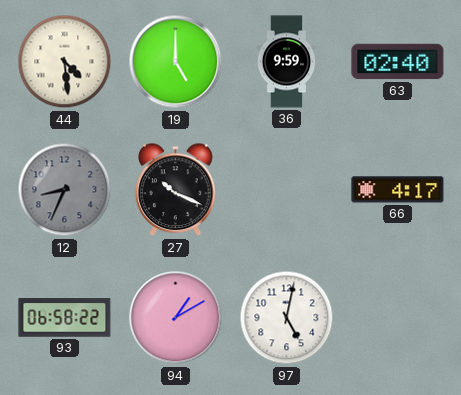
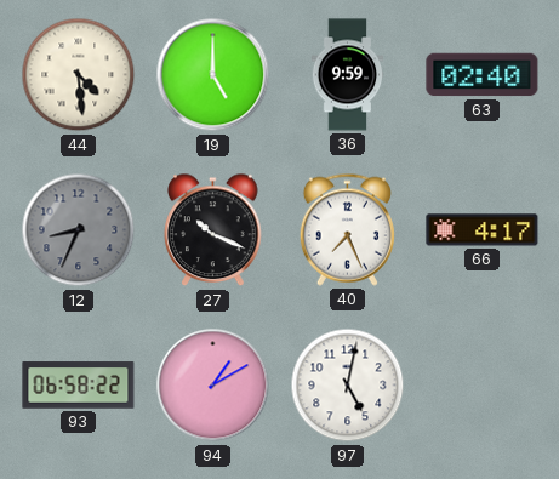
40: none -> 7:26
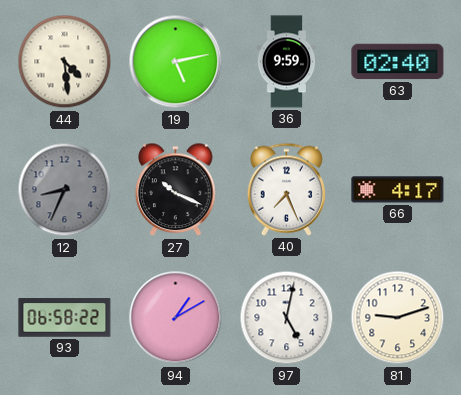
19: 5:00 -> 5:13
81: none -> 9:12
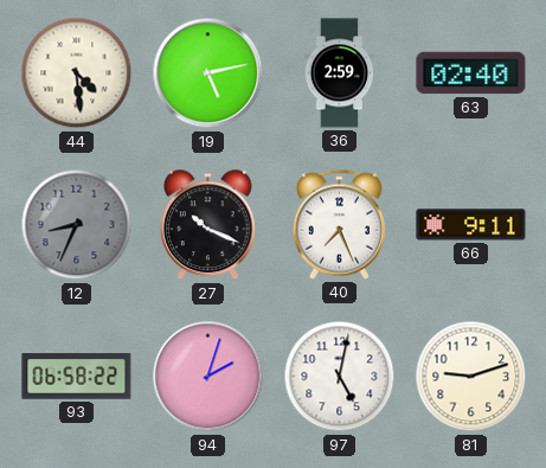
36: 9:59 -> 2:59
66: 4:17 -> 9:11
94: 1:10 -> 2:03
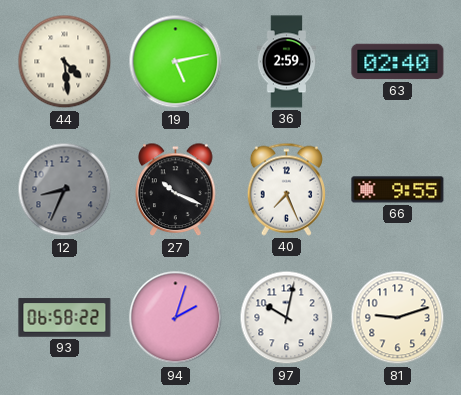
66: 9:11 -> 9:55
97: 5:02 -> 10:02
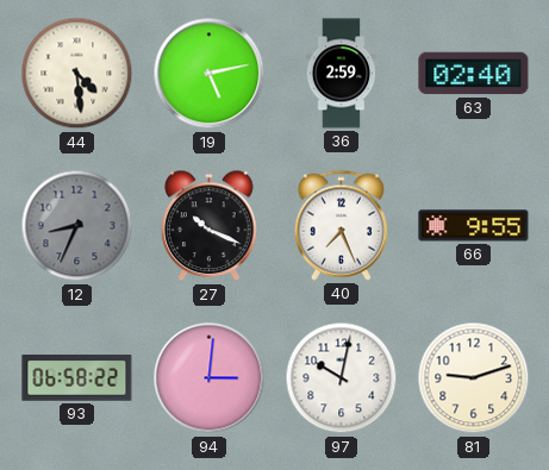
94: 2:03 -> 3:01
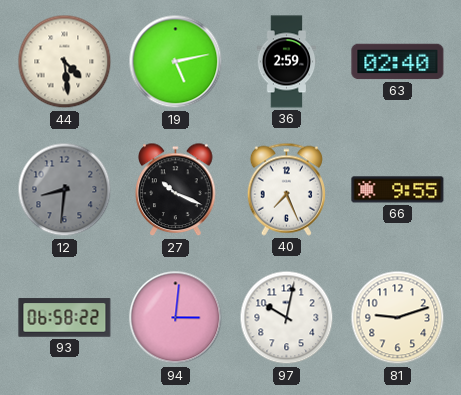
12: 8:34 -> 8:31
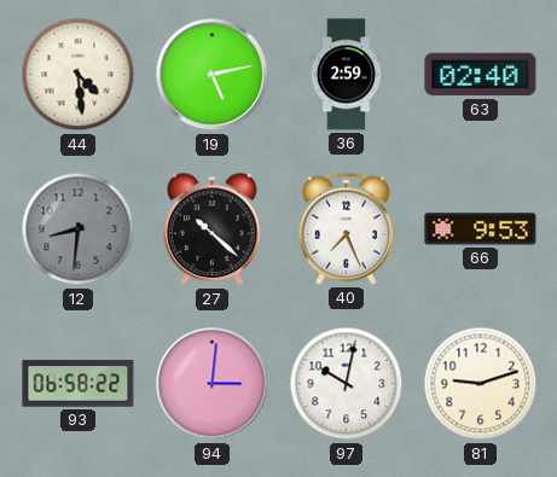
27: 10:19 -> 10:22
66: 9:55 -> 9:53
